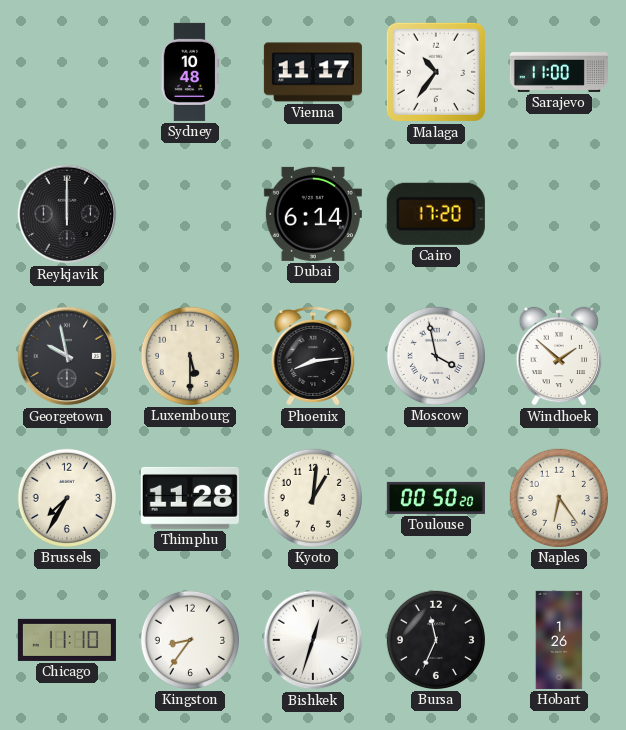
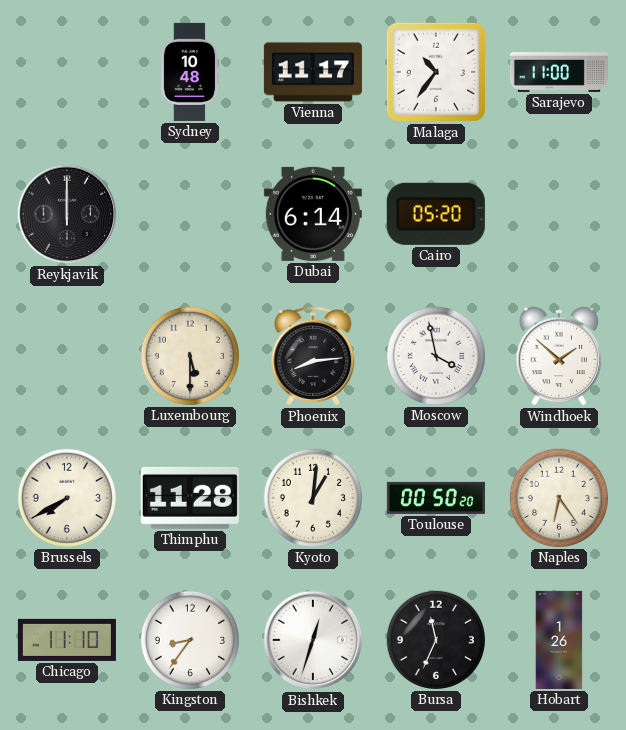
Cairo: 17:20 -> 05:20
Georgetown: 9:58 -> none
Brussels: 7:35 -> 7:40
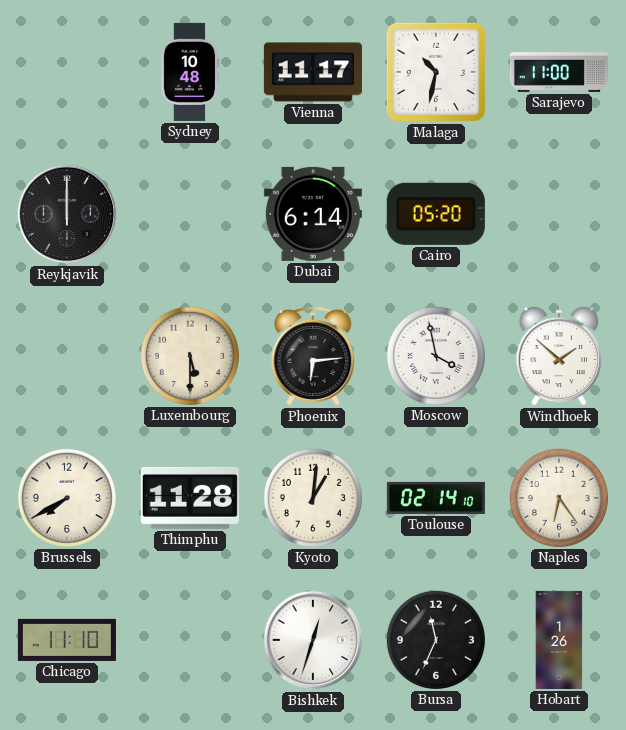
Malaga: 10:36 -> 10:32
Phoenix: 8:14 -> 6:14
Toulouse: 00:50 -> 02:14
Kingston: 8:36 -> none
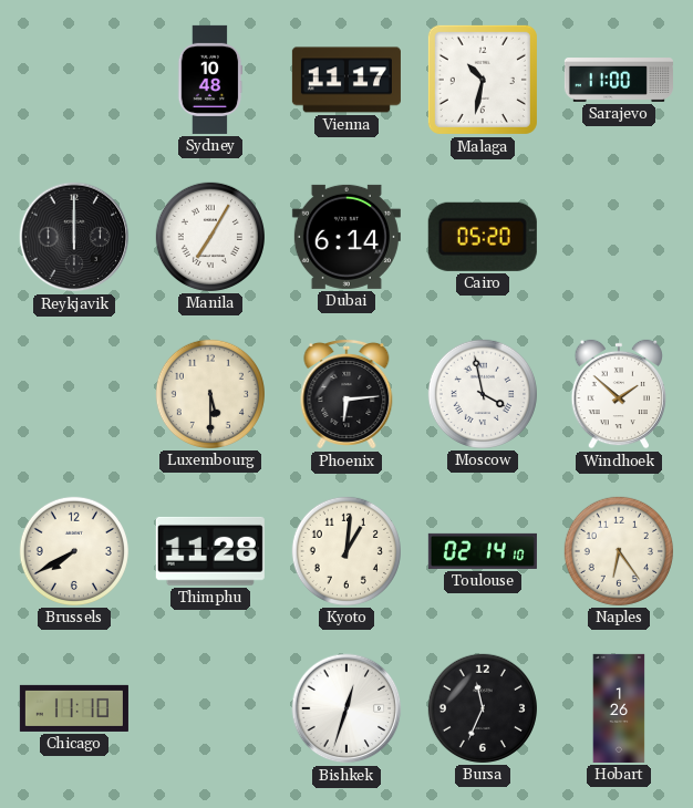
Manila: none -> 7:05
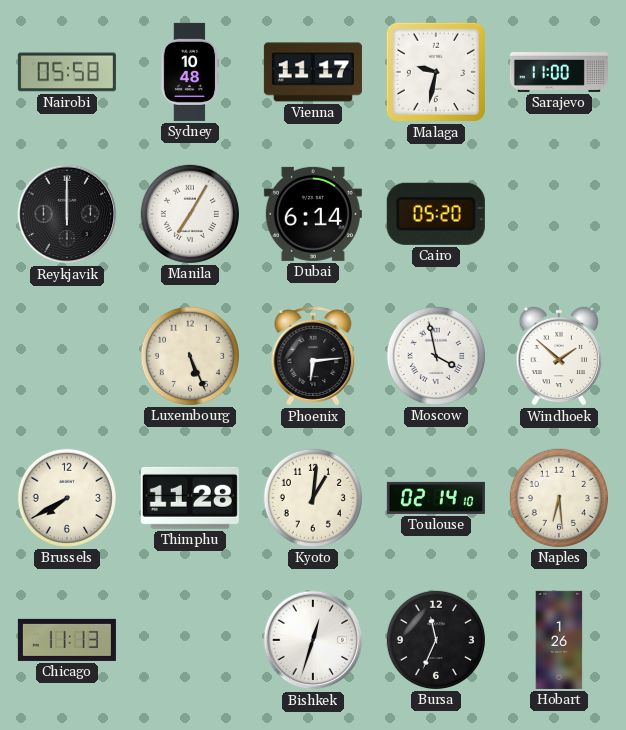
Nairobi: none -> 05:58
Malaga: 10:32 -> 9:32
Luxembourg: 5:30 -> 5:26
Naples: 6:24 -> 6:29
Chicago: 11:10 -> 11:13
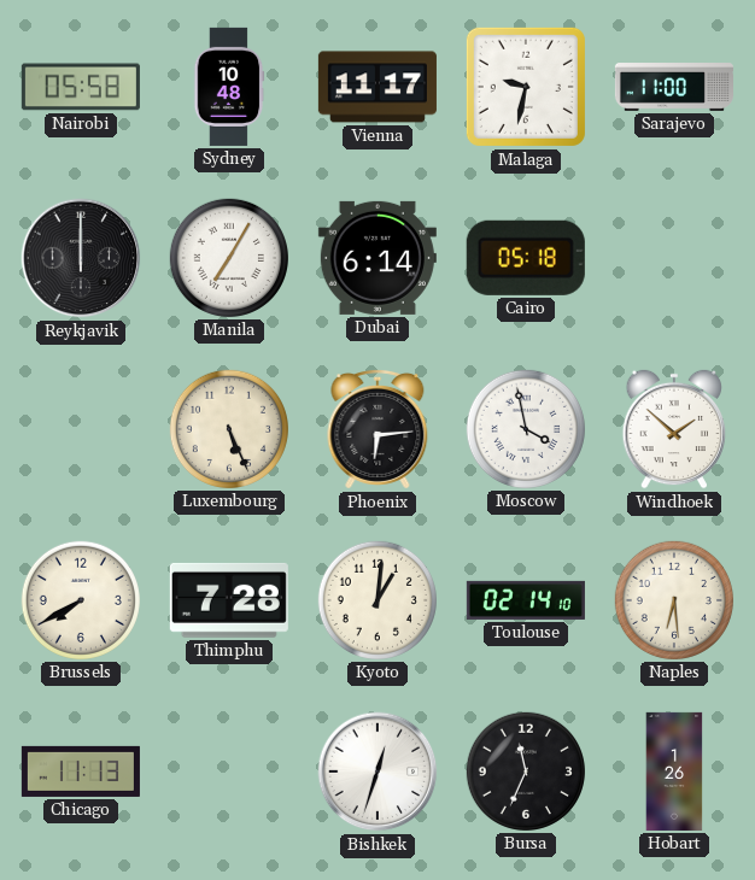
Cairo: 05:20 -> 05:18
Thimphu: 11:28 -> 7:28
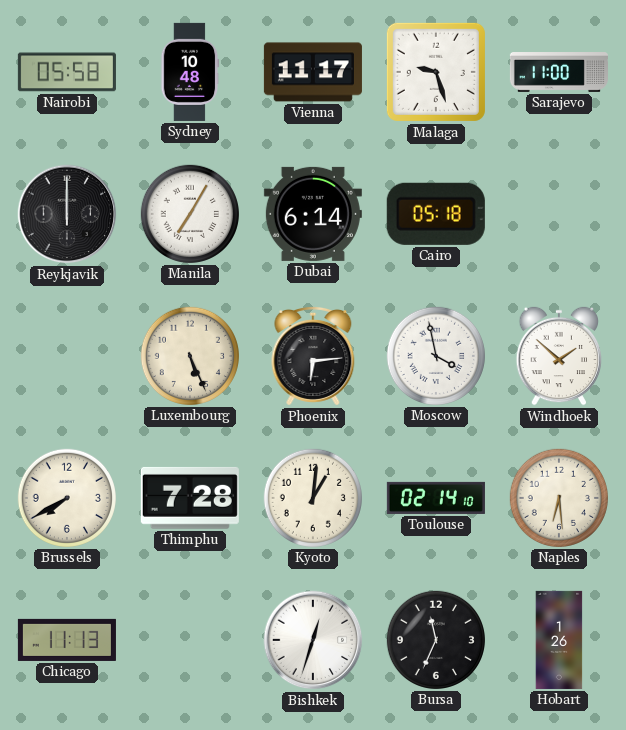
Malaga: 9:32 -> 9:27
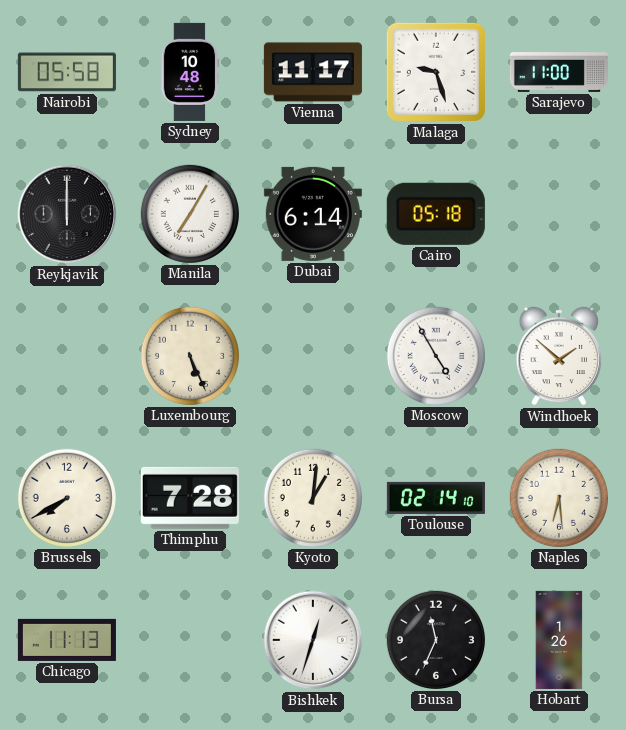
Phoenix: 6:14 -> none
Moscow: 3:58 -> 4:55
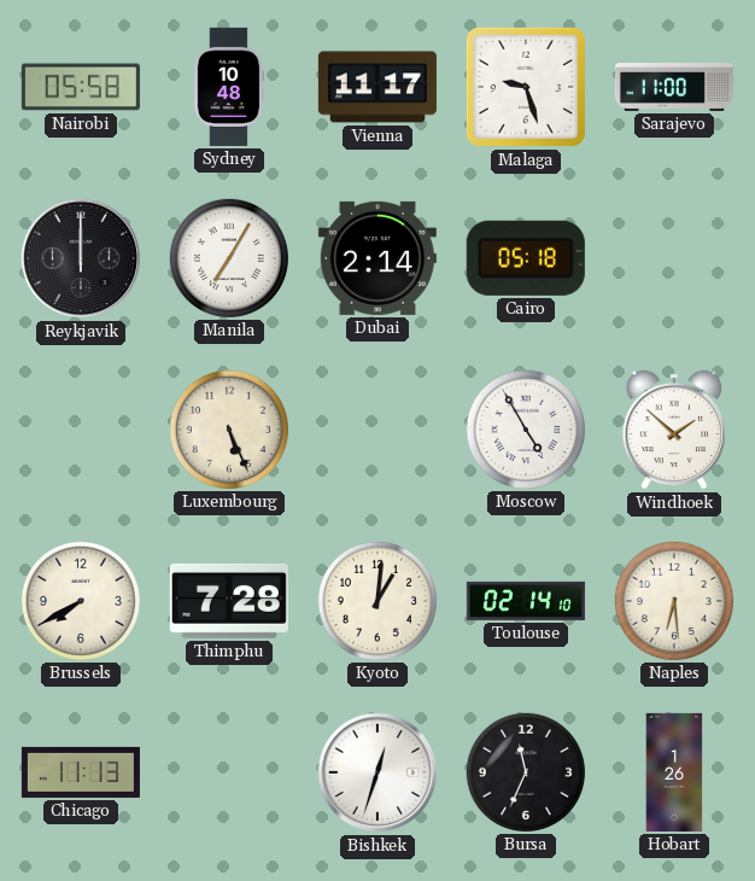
Dubai: 6:14 -> 2:14
